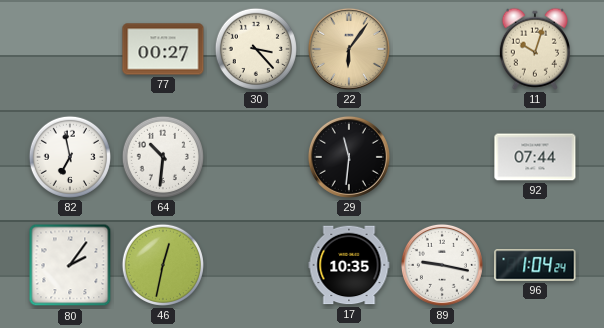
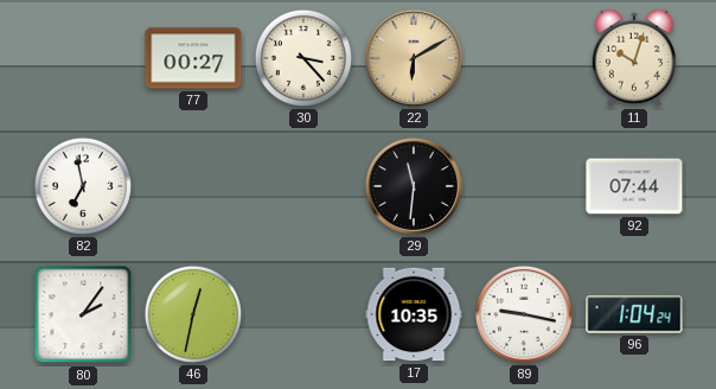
22: 6:06 -> 6:10
64: 10:31 -> none
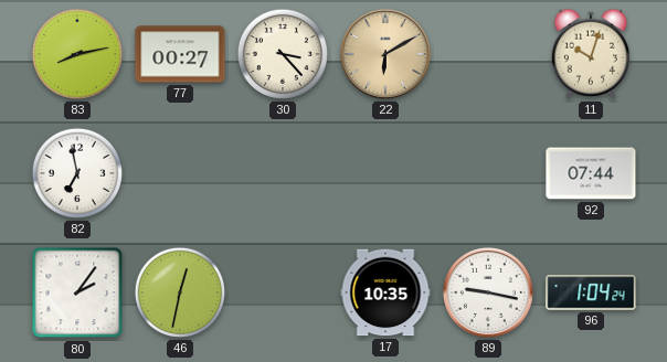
83: none -> 8:13
29: 11:31 -> none
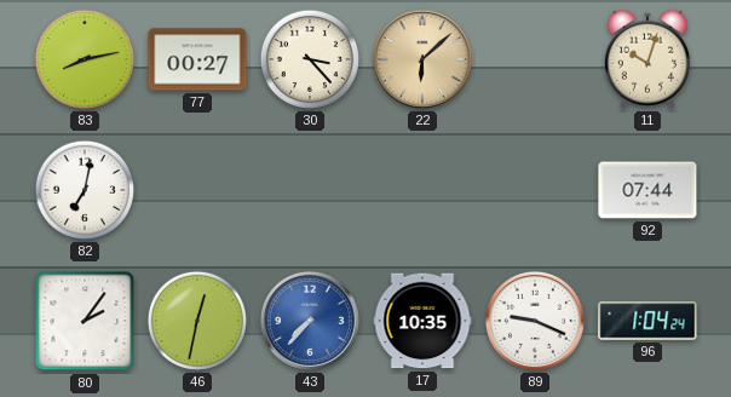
22: 6:10 -> 6:08
82: 6:58 -> 7:02
43: none -> 7:37
89: 9:17 -> 9:19
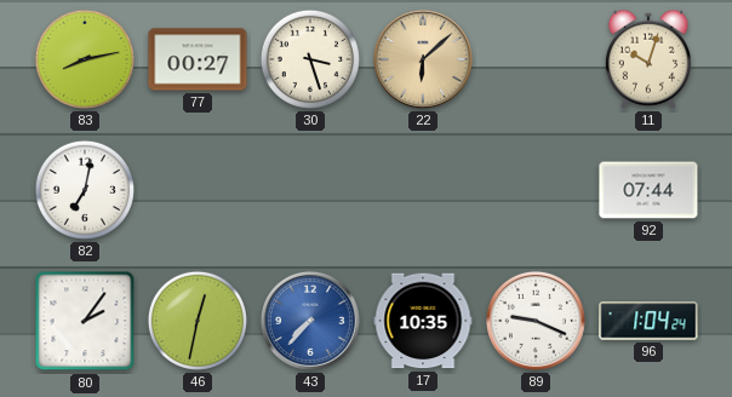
30: 3:23 -> 3:27
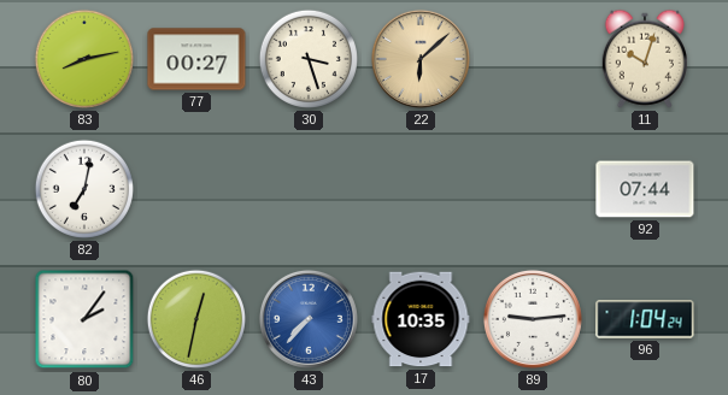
89: 9:19 -> 9:14
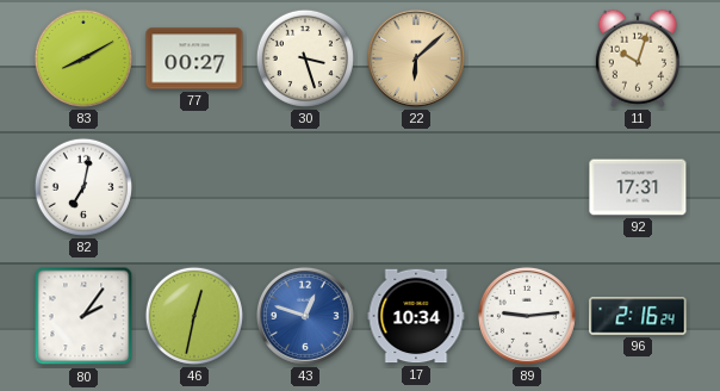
83: 8:13 -> 8:10
92: 07:44 -> 17:31
43: 7:37 -> 12:48
17: 10:35 -> 10:34
96: 1:04 -> 2:16
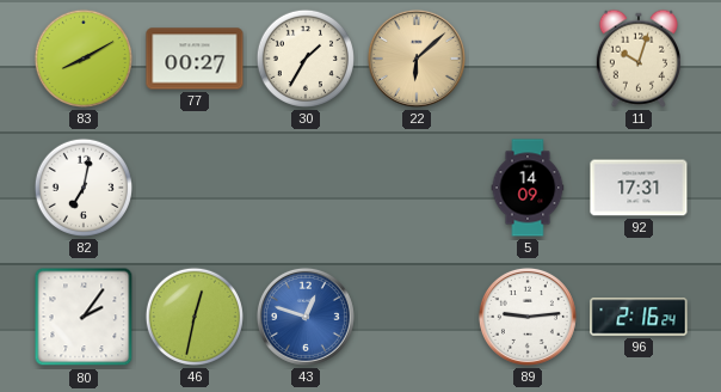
30: 3:27 -> 1:35
5: none -> 14:09
17: 10:34 -> none
